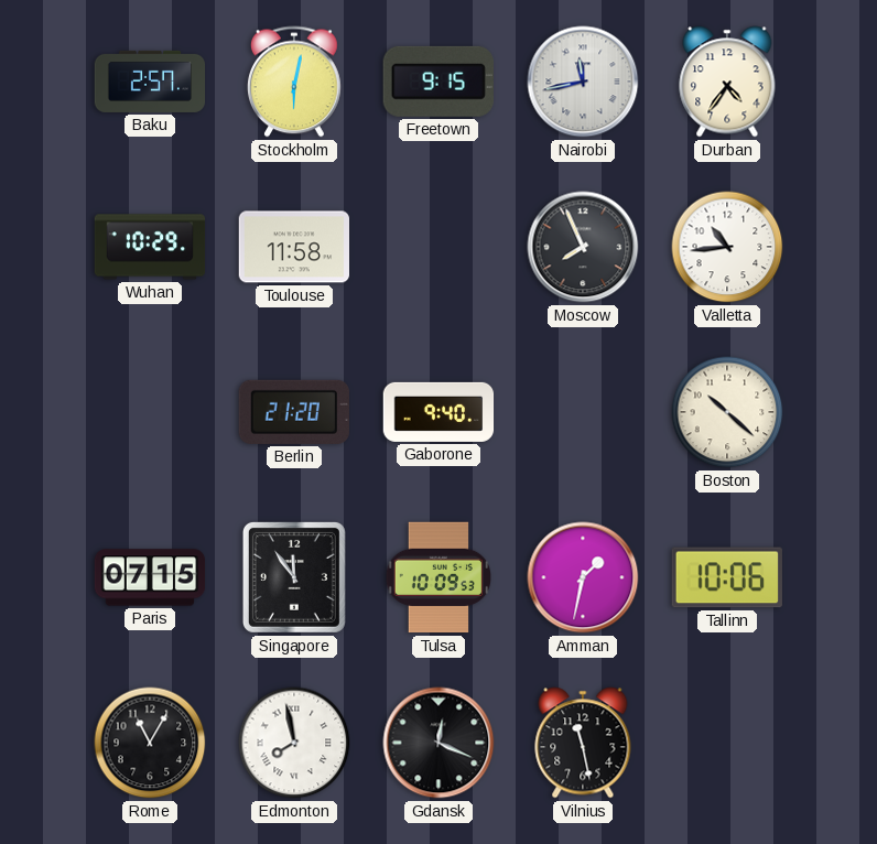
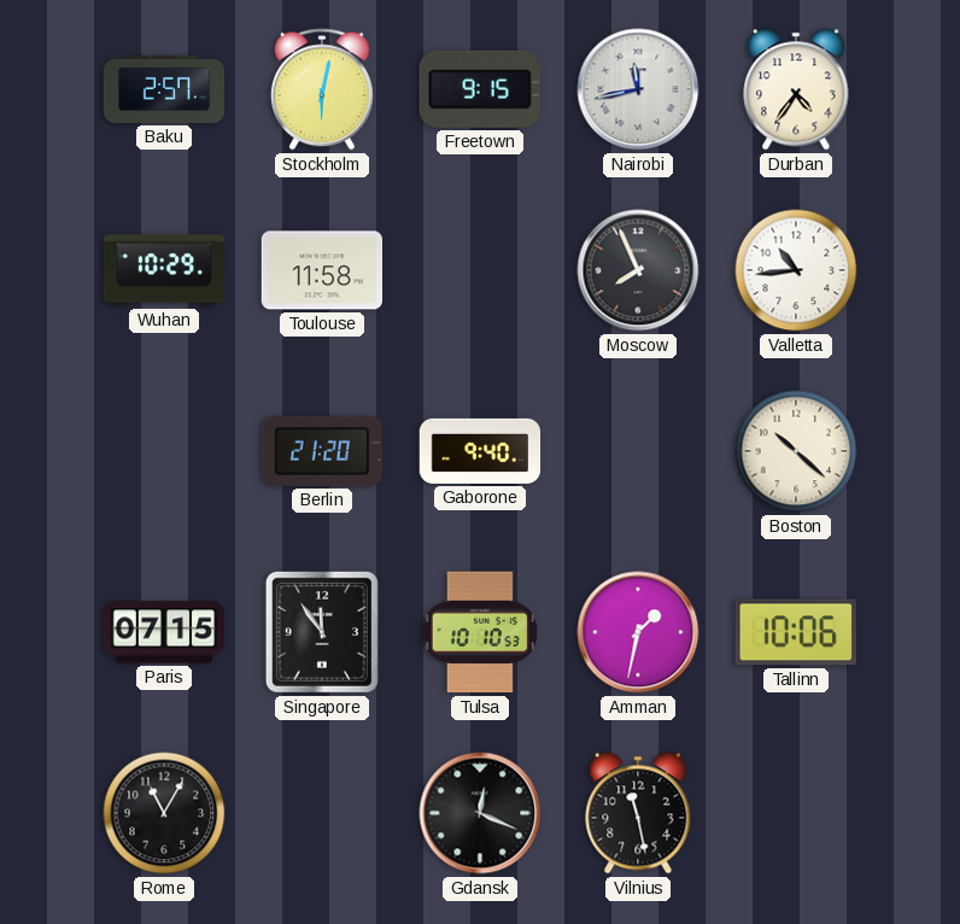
Tulsa: 10:09 -> 10:10
Edmonton: 7:58 -> none
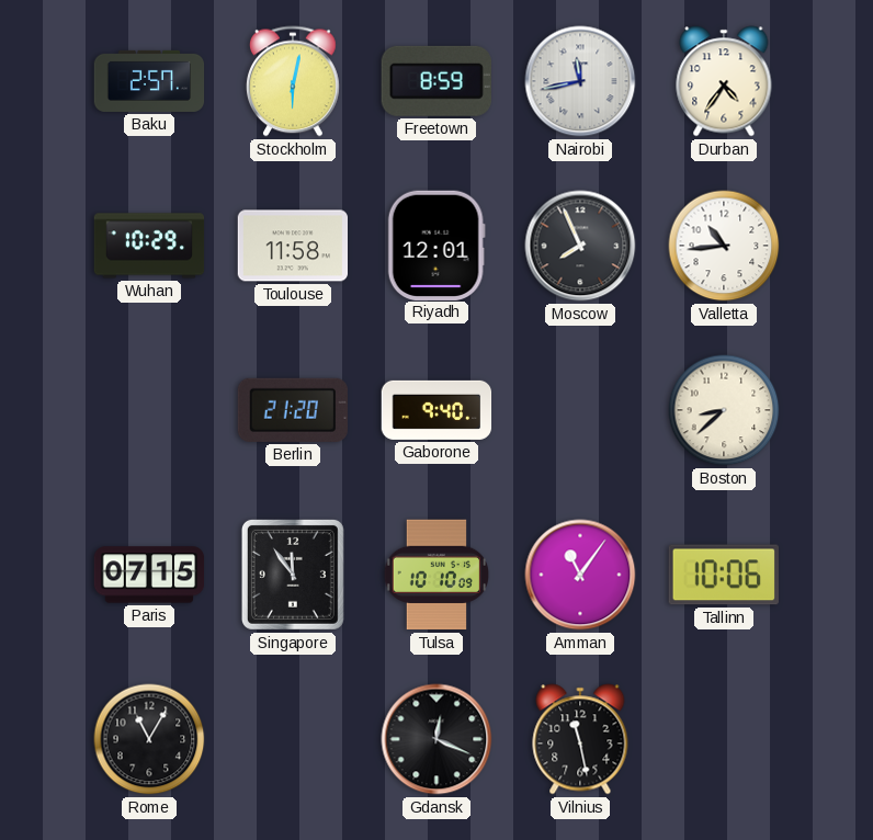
Freetown: 9:15 -> 8:59
Riyadh: none -> 12:01
Boston: 10:22 -> 8:38
Tulsa: 10:10:53 -> 10:10:09
Amman: 1:32 -> 11:06
